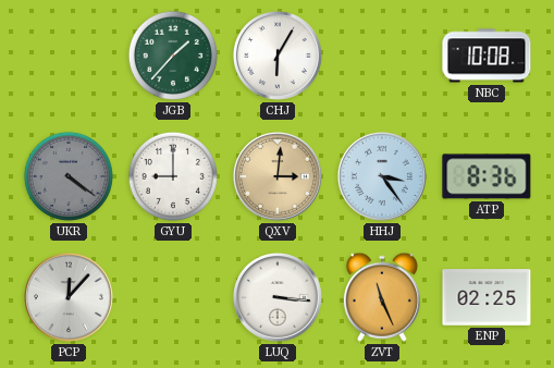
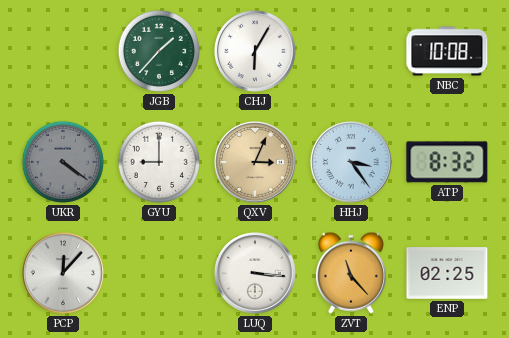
QXV: 3:01 -> 3:04
ATP: 8:36 -> 8:32
ZVT: 11:26 -> 11:23
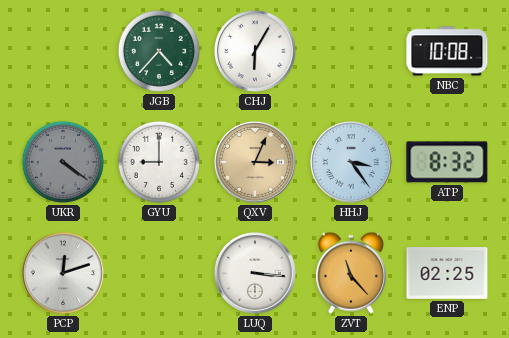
JGB: 1:37 -> 4:37
PCP: 12:07 -> 12:12
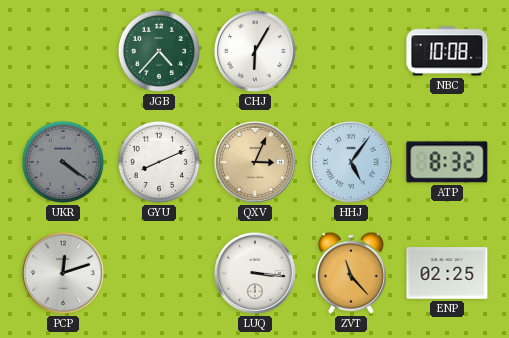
GYU: 9:00 -> 8:11
HHJ: 3:24 -> 5:06
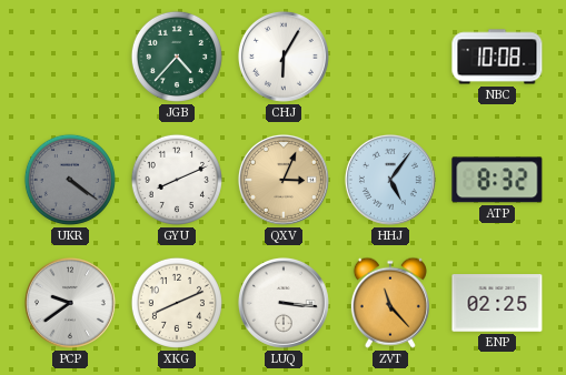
PCP: 12:12 -> 9:39
XKG: none -> 8:11
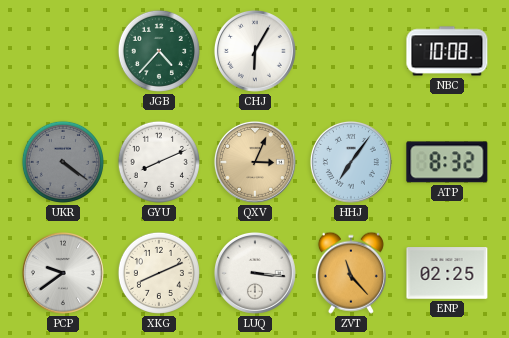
HHJ: 5:06 -> 7:06
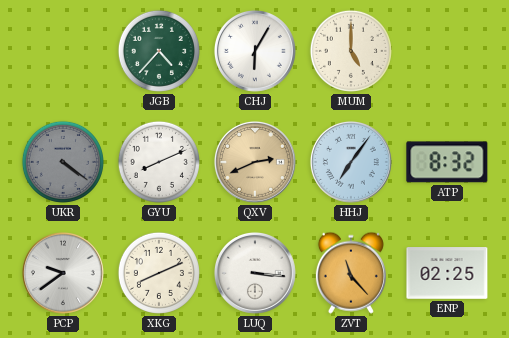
MUM: none -> 5:00
NBC: 10:08 -> none
QXV: 3:04 -> 2:41
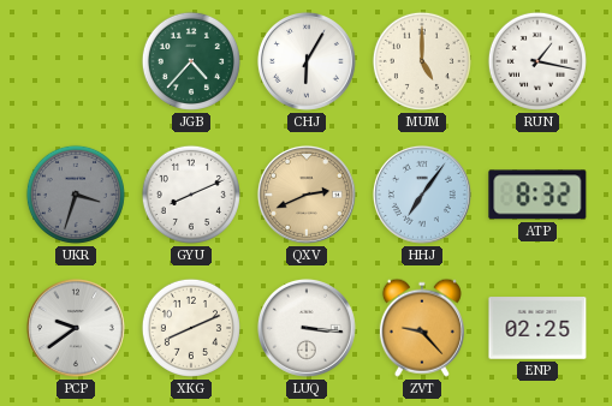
RUN: none -> 1:17
UKR: 4:21 -> 3:33
ZVT: 11:23 -> 9:23
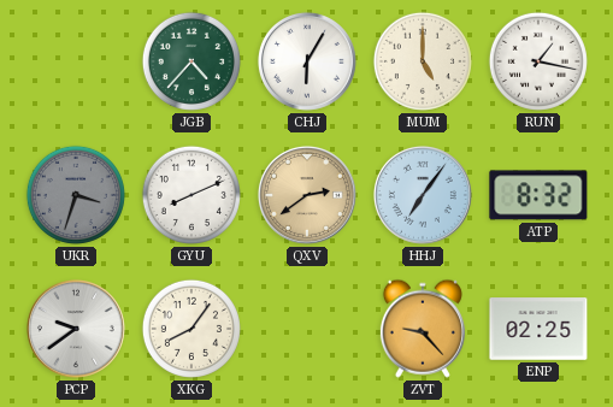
QXV: 2:41 -> 2:39
XKG: 8:11 -> 8:06
LUQ: 3:16 -> none
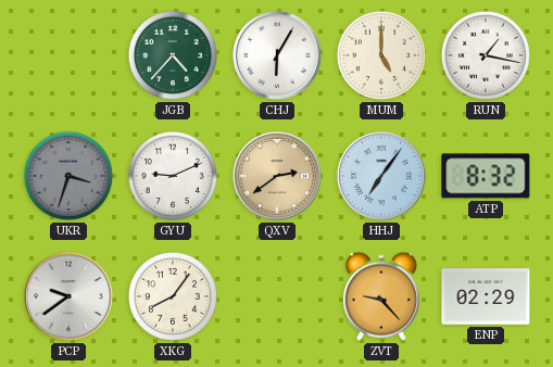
GYU: 8:11 -> 9:11
ENP: 02:25 -> 02:29
